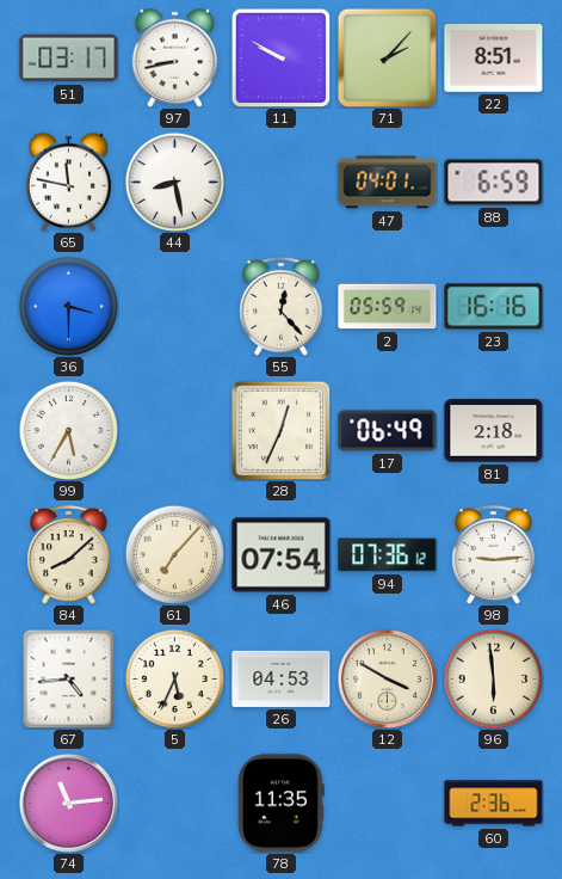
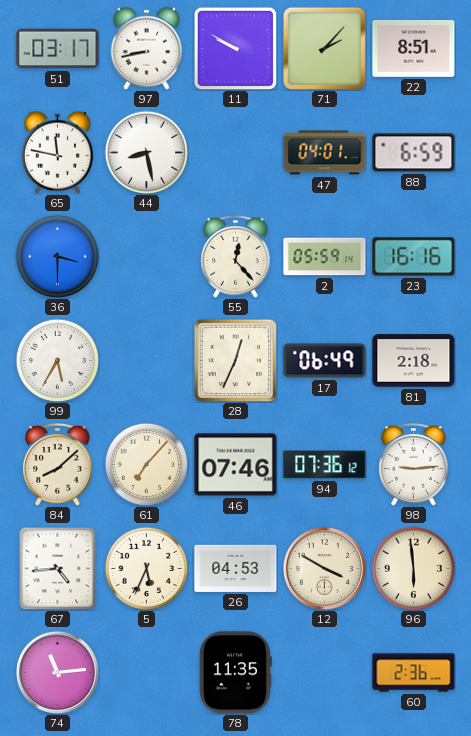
46: 07:54 -> 07:46
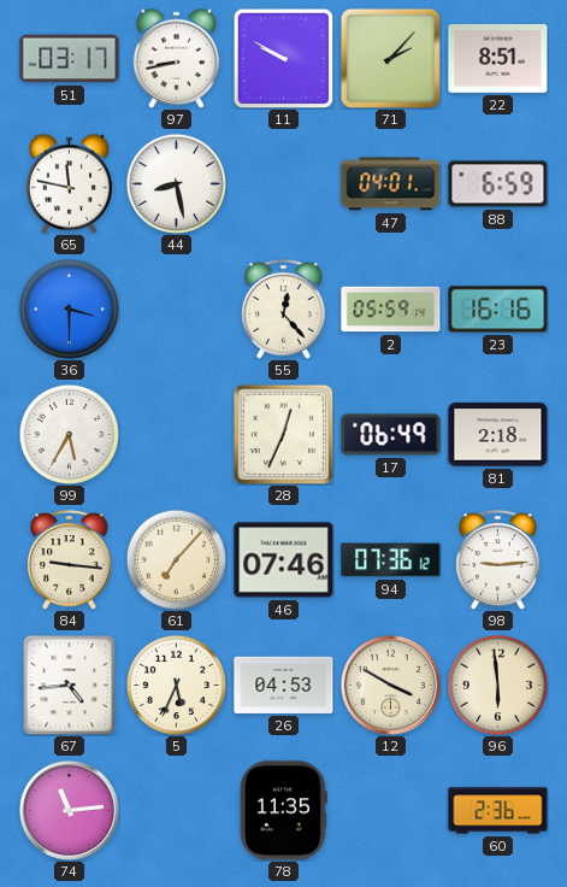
84: 8:08 -> 9:16
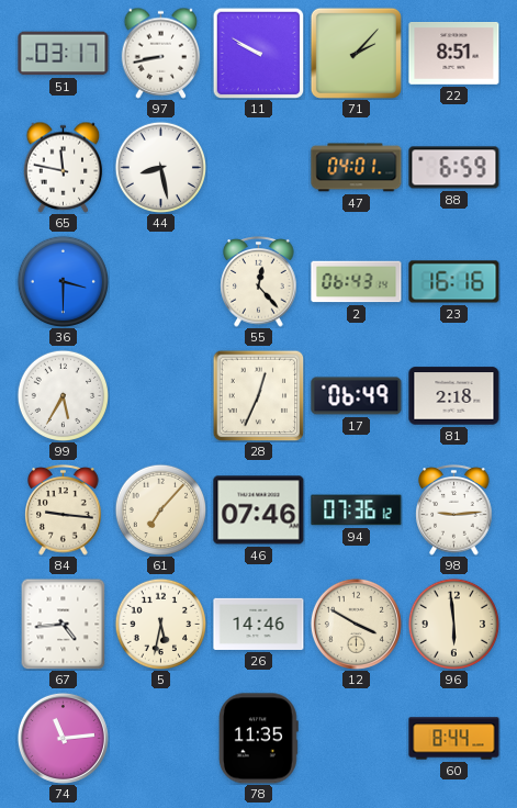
2: 05:59 -> 06:43
5: 5:34 -> 5:32
26: 04:53 -> 14:46
60: 2:36 -> 8:44
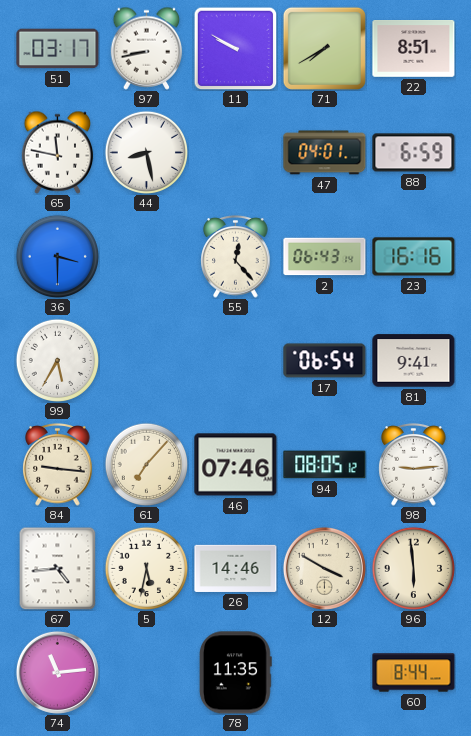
71: 2:07 -> 7:40
28: 12:34 -> none
17: 06:49 -> 06:54
81: 2:18 -> 9:41
94: 07:36 -> 08:05
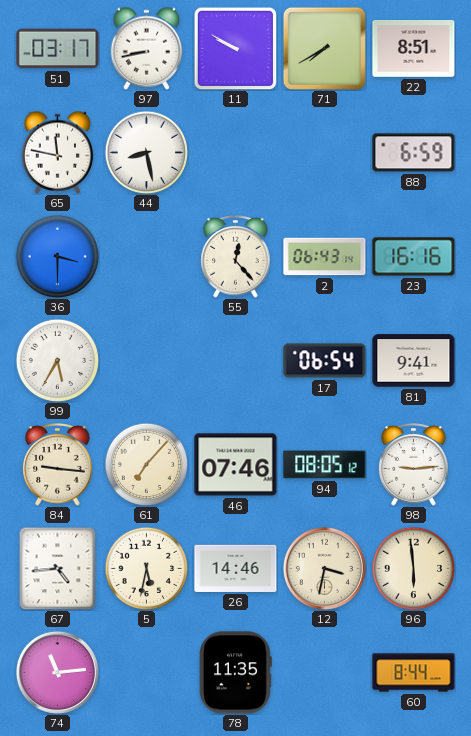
47: 04:01 -> none
12: 3:50 -> 3:32
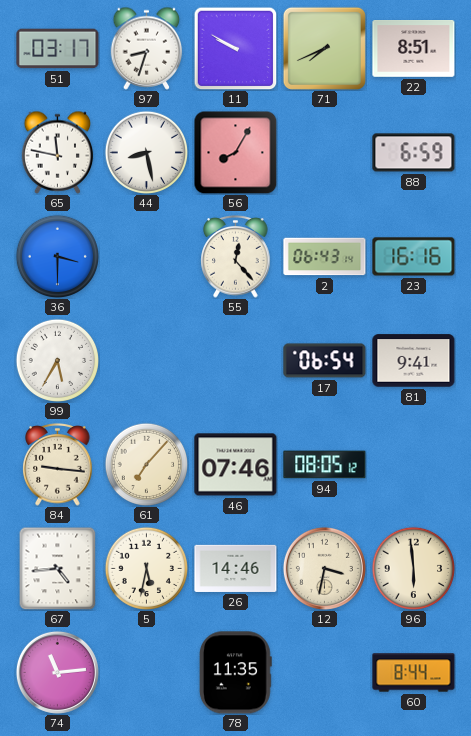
97: 8:43 -> 8:33
71: 7:40 -> 7:41
56: none -> 8:05
98: 9:14 -> none
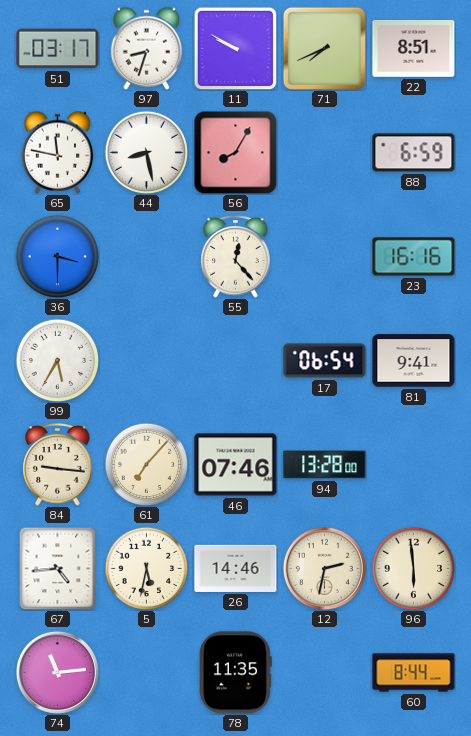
2: 06:43 -> none
94: 08:05 -> 13:28
12: 3:32 -> 2:32
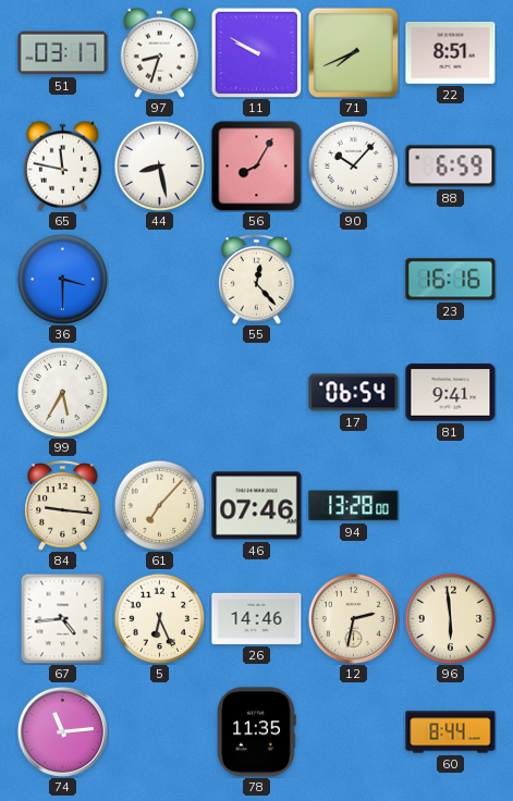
90: none -> 10:07
5: 5:32 -> 6:26
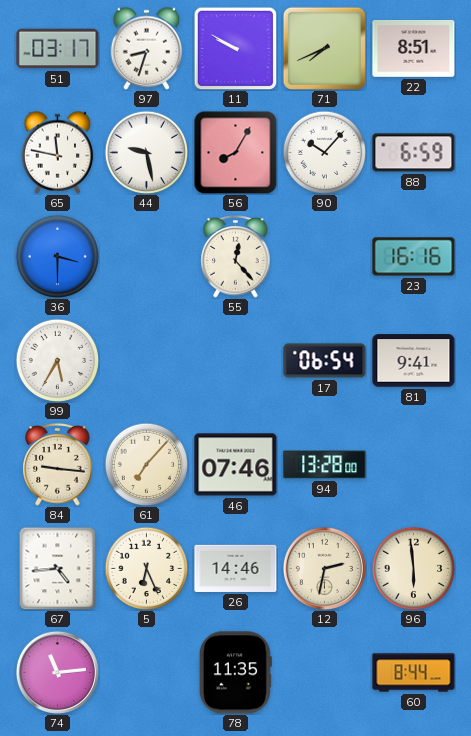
44: 8:28 -> 9:28
